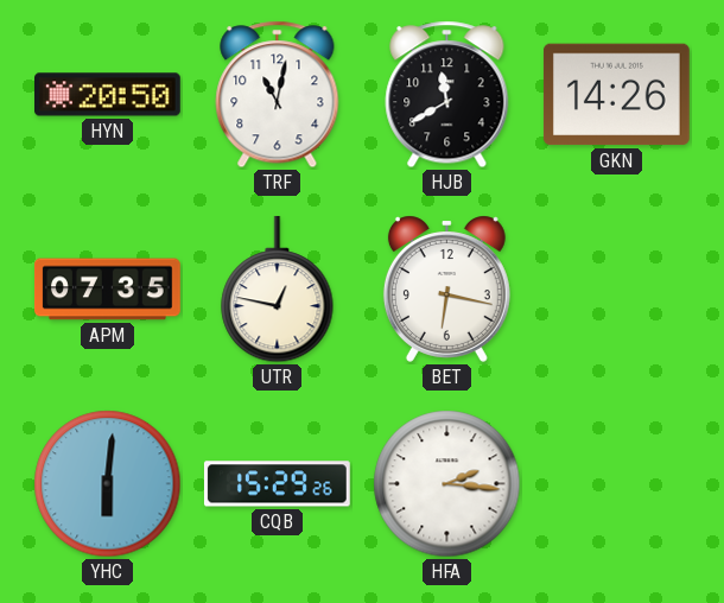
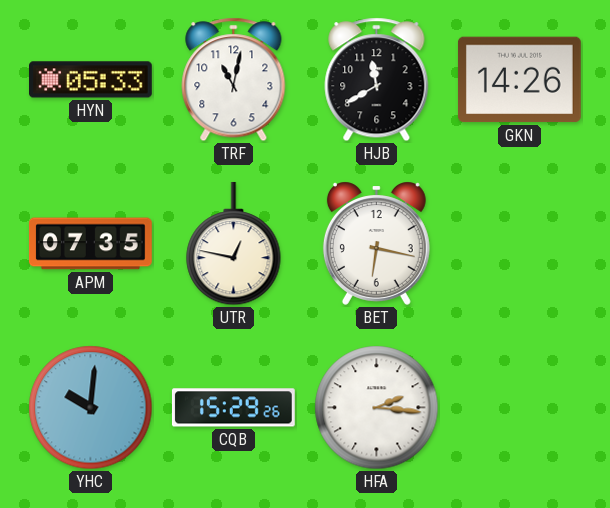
HYN: 20:50 -> 05:33
YHC: 6:01 -> 10:01
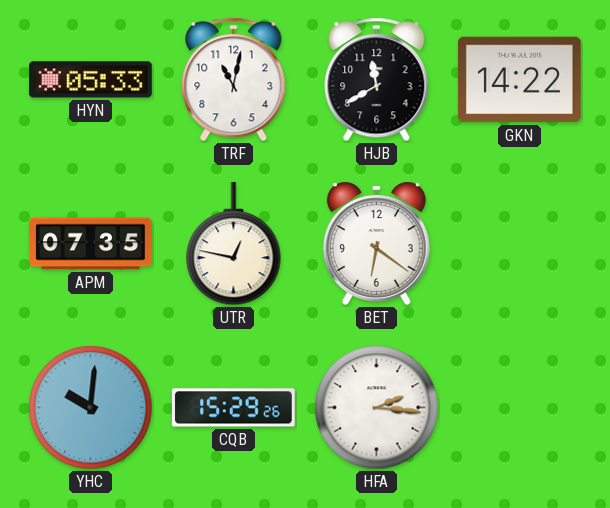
GKN: 14:26 -> 14:22
BET: 6:17 -> 6:21
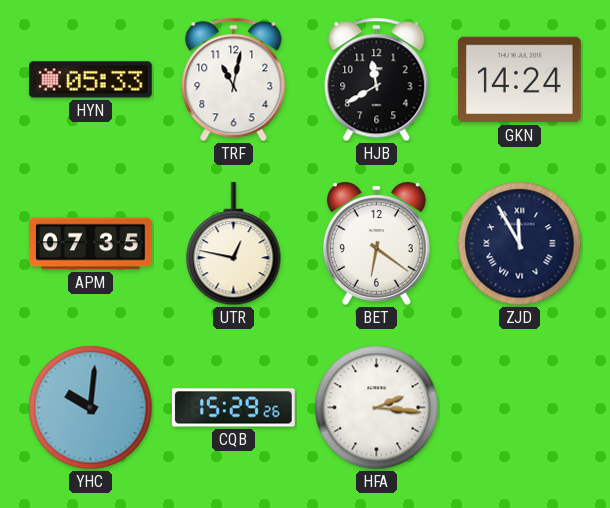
GKN: 14:22 -> 14:24
ZJD: none -> 11:55
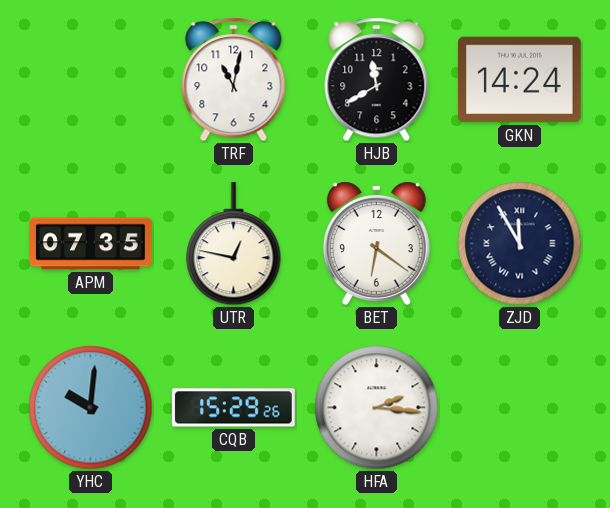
HYN: 05:33 -> none
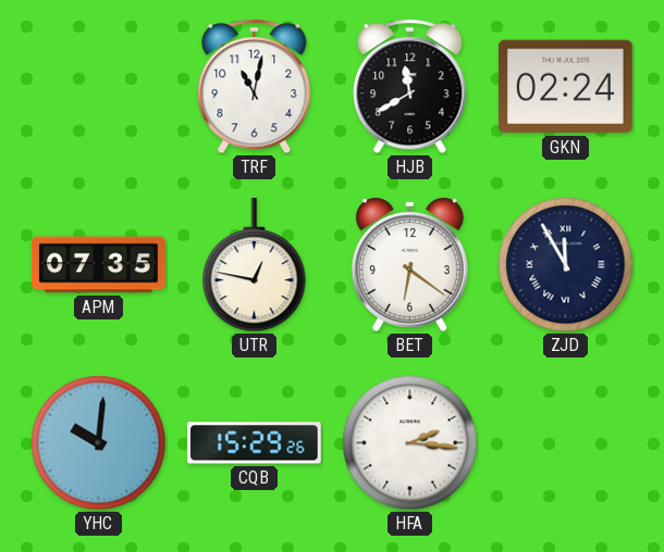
GKN: 14:24 -> 02:24
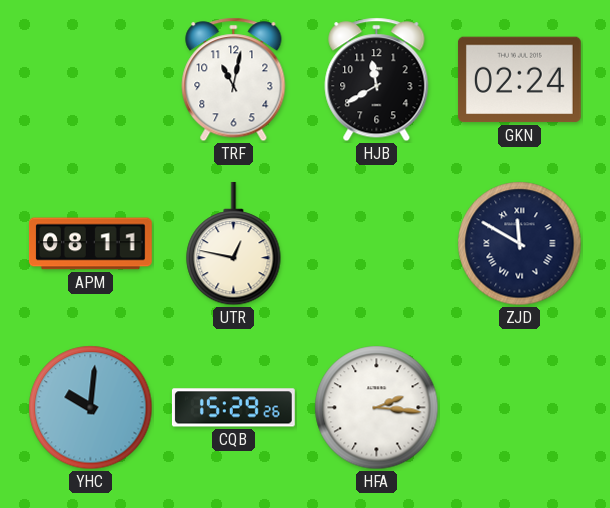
APM: 07:35 -> 08:11
BET: 6:21 -> none
ZJD: 11:55 -> 11:50
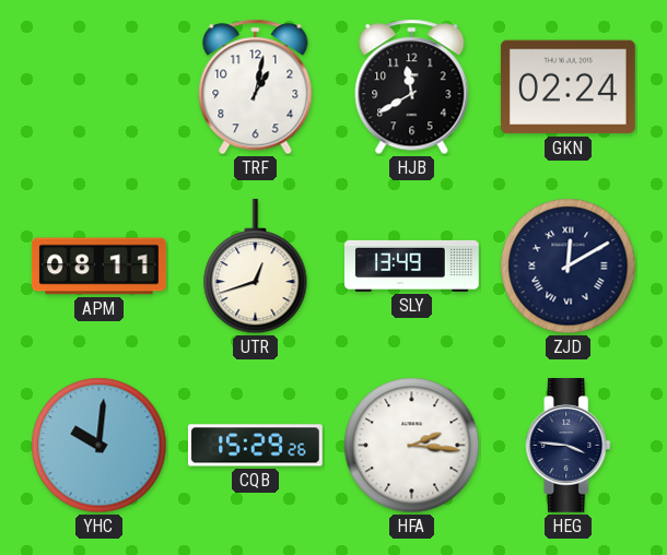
TRF: 11:02 -> 1:02
UTR: 12:47 -> 12:42
SLY: none -> 13:49
ZJD: 11:50 -> 12:10
HEG: none -> 3:46
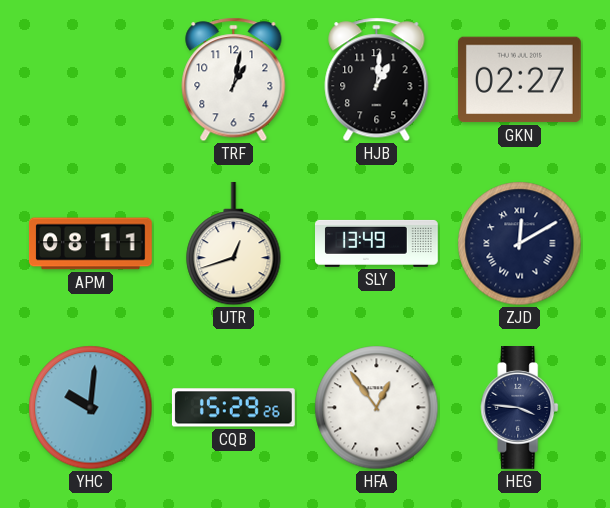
HJB: 11:40 -> 1:01
GKN: 02:24 -> 02:27
HFA: 2:16 -> 12:54
